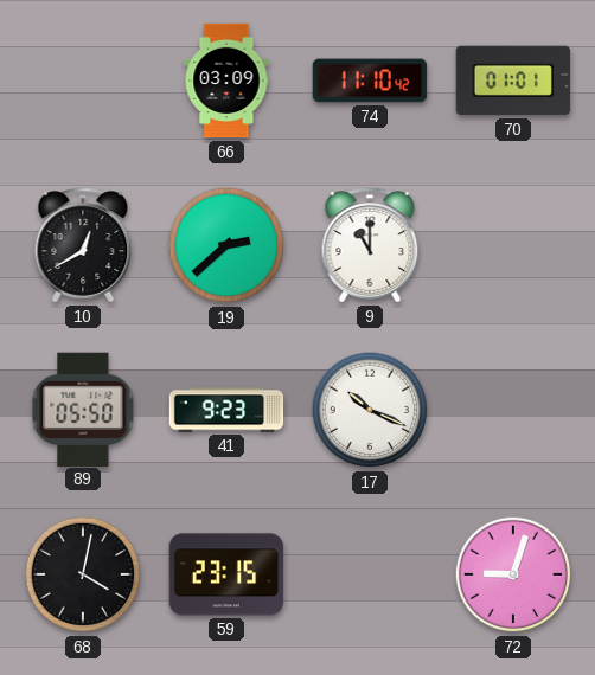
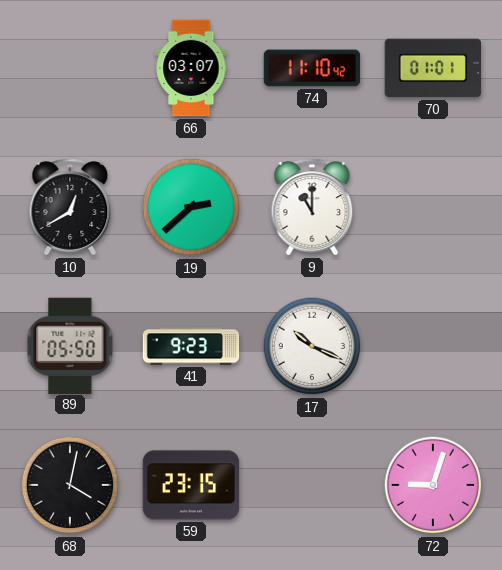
66: 03:09 -> 03:07
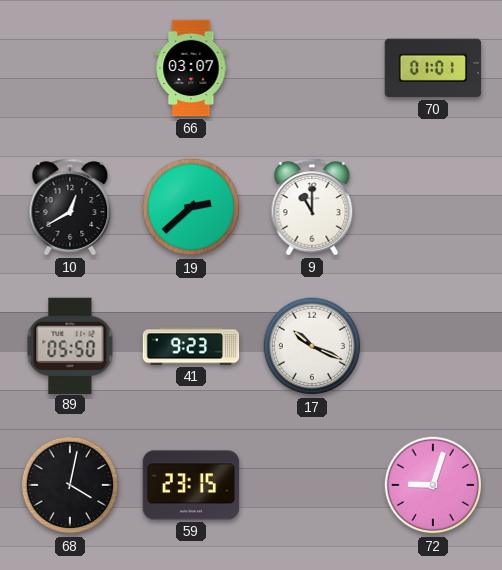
74: 11:10 -> none
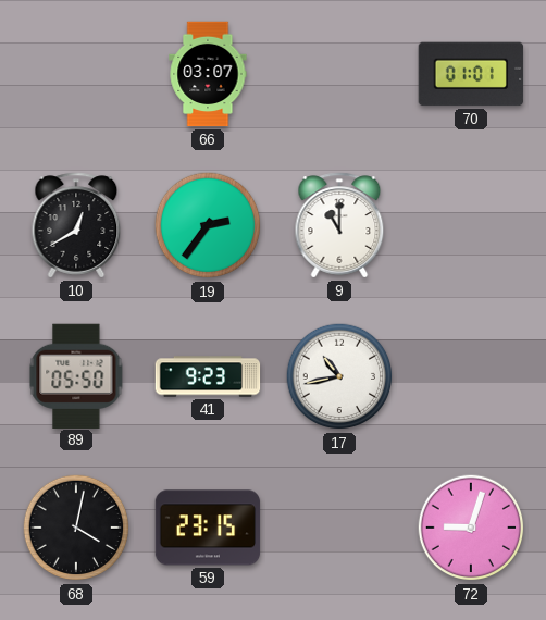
19: 2:38 -> 2:36
17: 10:19 -> 10:43
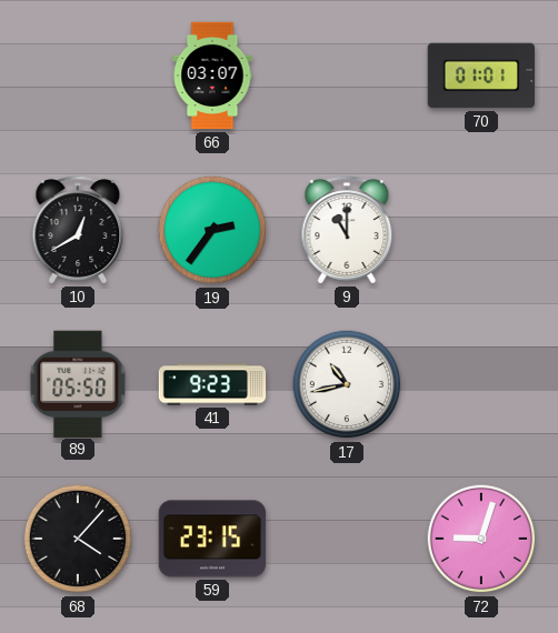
68: 4:02 -> 4:07
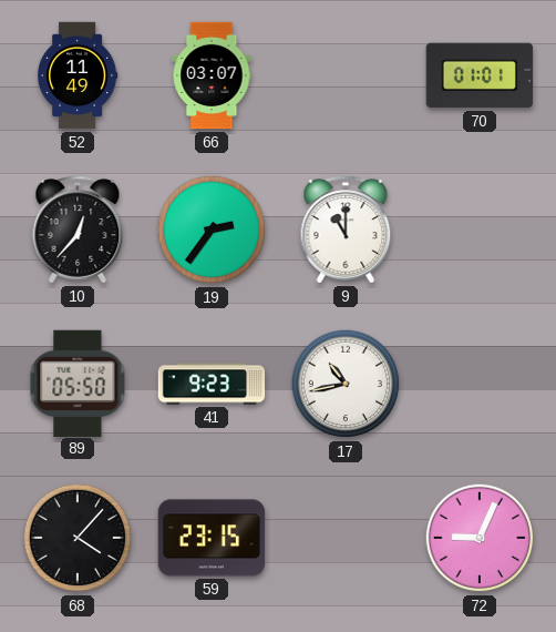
52: none -> 11:49
10: 12:40 -> 12:37
72: 9:03 -> 9:04
